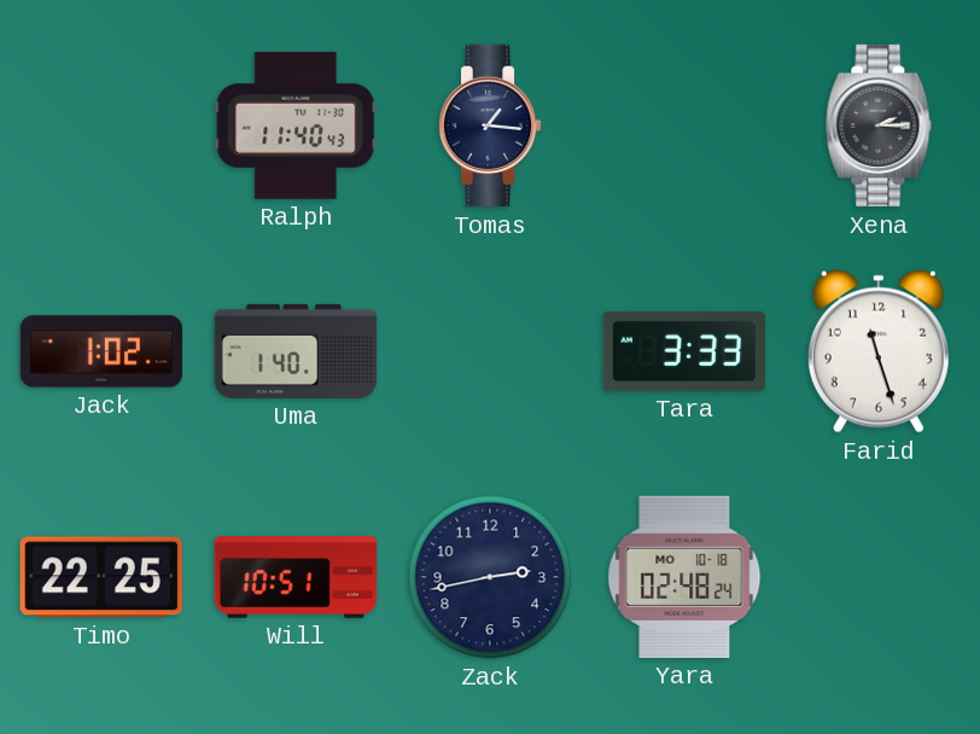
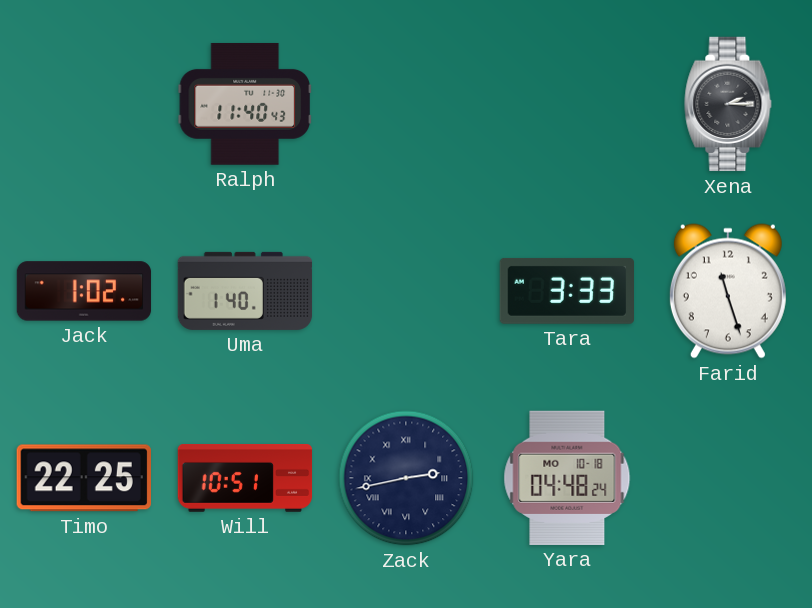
Tomas: 1:16 -> none
Zack numerals: Arabic -> Roman
Yara: 02:48 -> 04:48
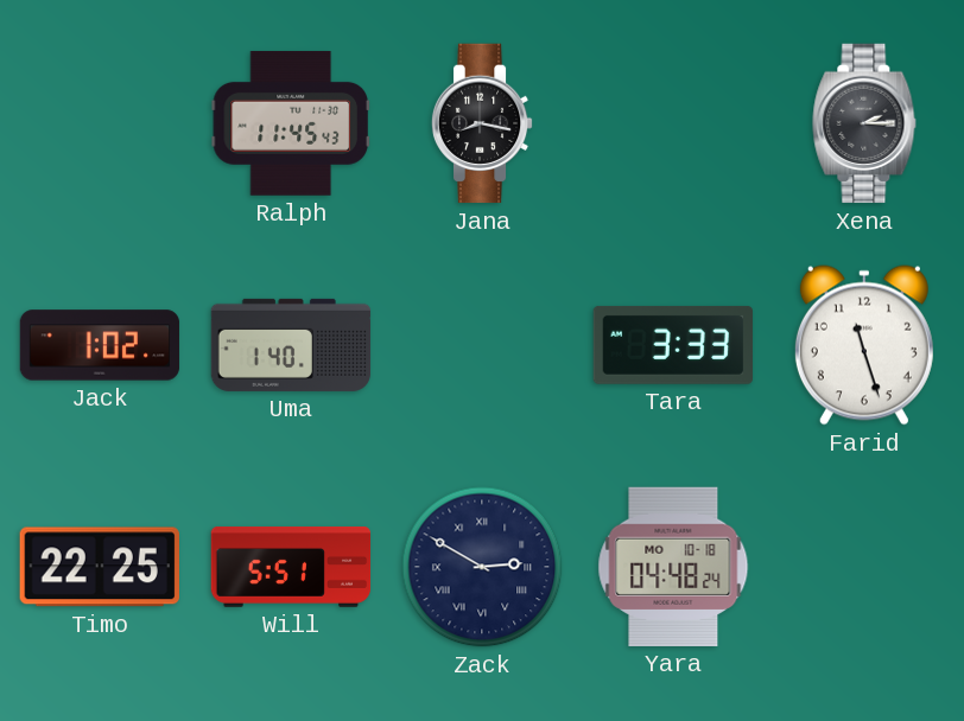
Ralph: 11:40 -> 11:45
Jana: none -> 8:17
Will: 10:51 -> 5:51
Zack: 2:43 -> 2:50
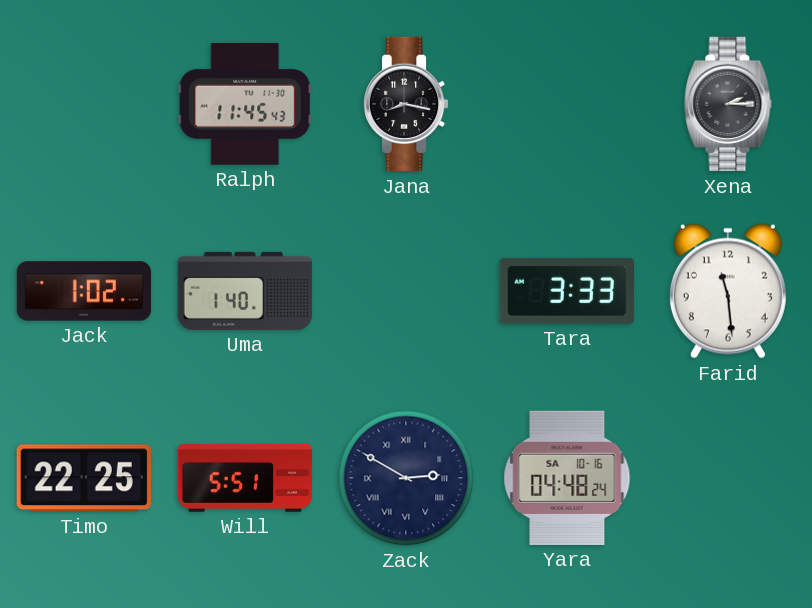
Farid: 11:27 -> 11:29
Yara date: MO 10-18 -> SA 10-16
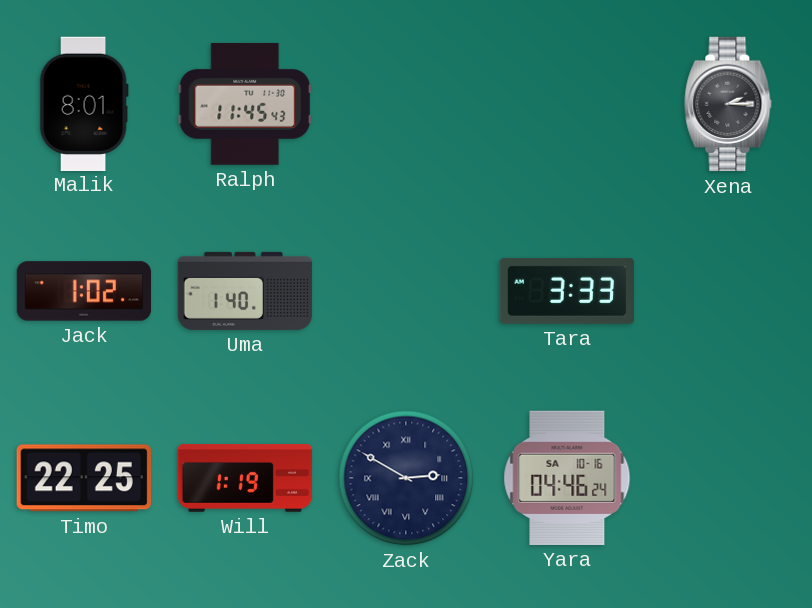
Malik: none -> 8:01
Jana: 8:17 -> none
Farid: 11:29 -> none
Will: 5:51 -> 1:19
Yara: 04:48 -> 04:46
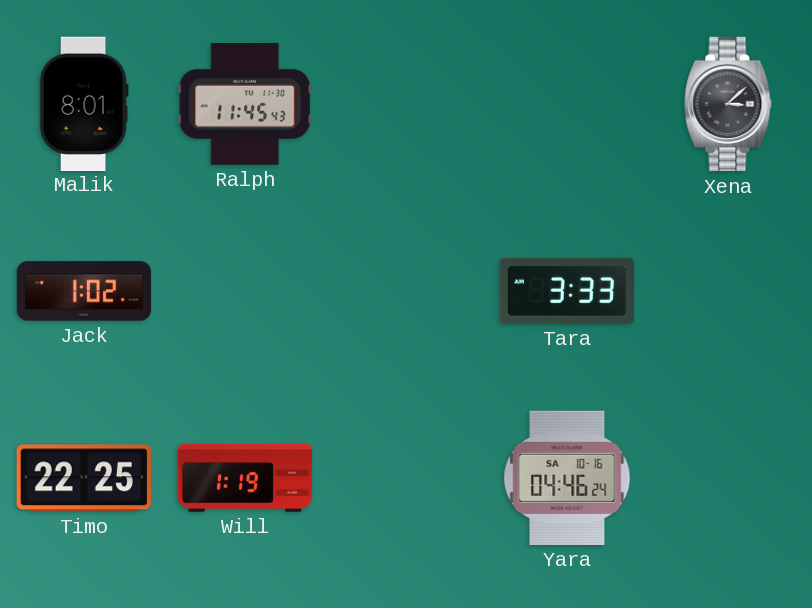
Xena: 2:15 -> 3:08
Uma: 1:40 -> none
Zack: 2:50 -> none
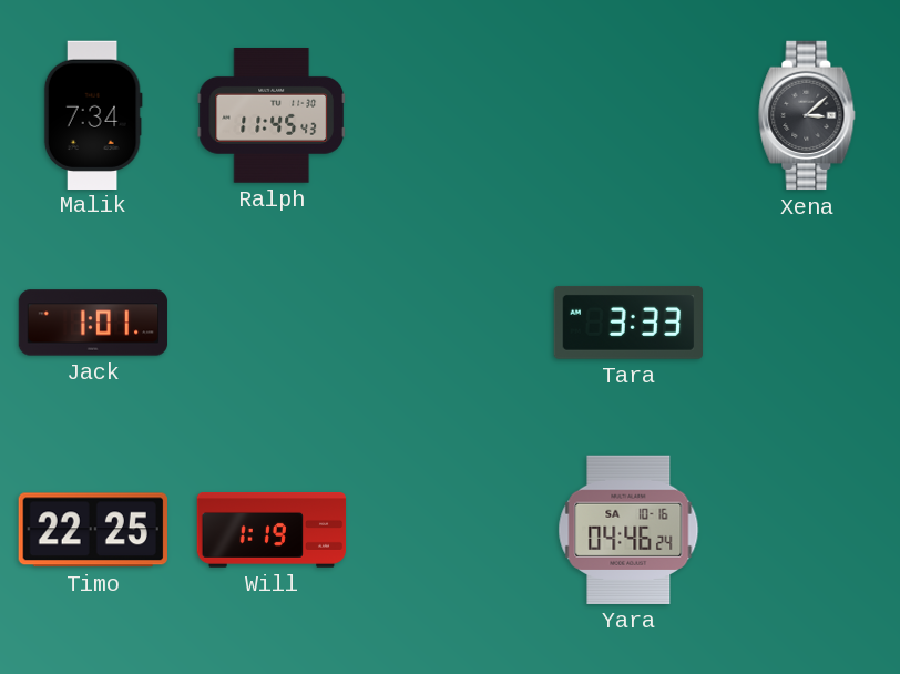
Malik: 8:01 -> 7:34
Jack: 1:02 -> 1:01
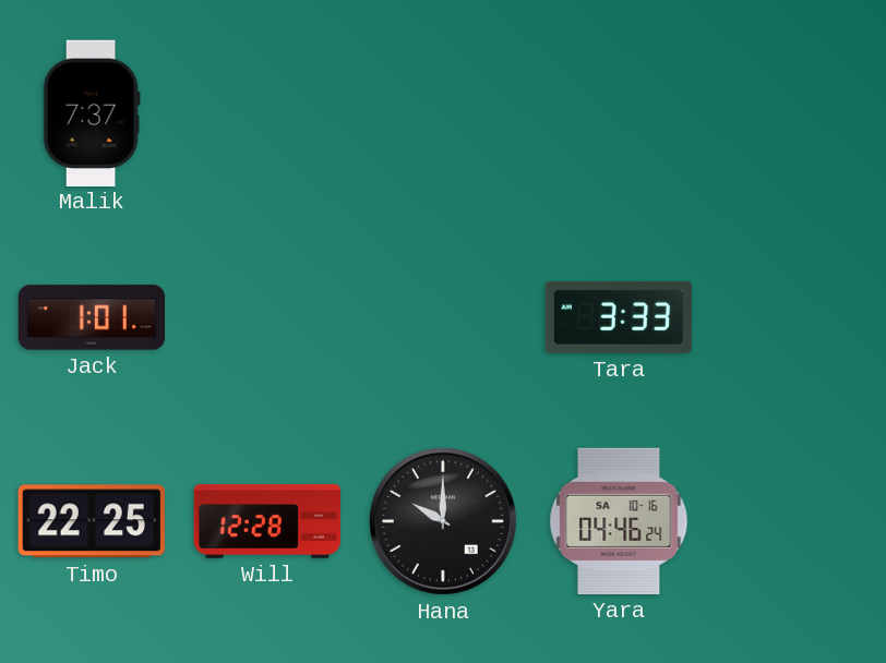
Malik: 7:34 -> 7:37
Ralph: 11:45 -> none
Xena: 3:08 -> none
Will: 1:19 -> 12:28
Hana: none -> 10:00
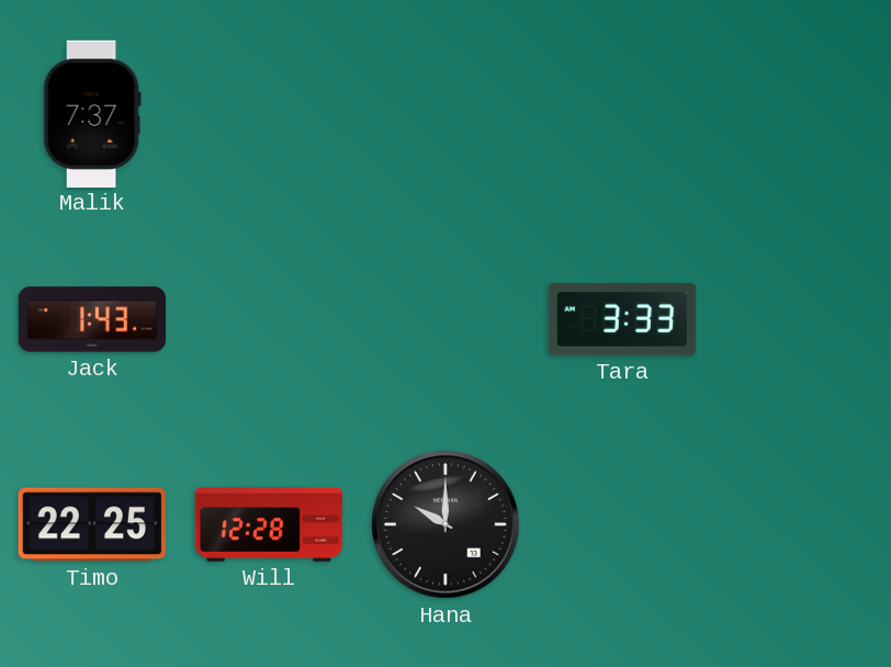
Jack: 1:01 -> 1:43
Yara: 04:46 -> none
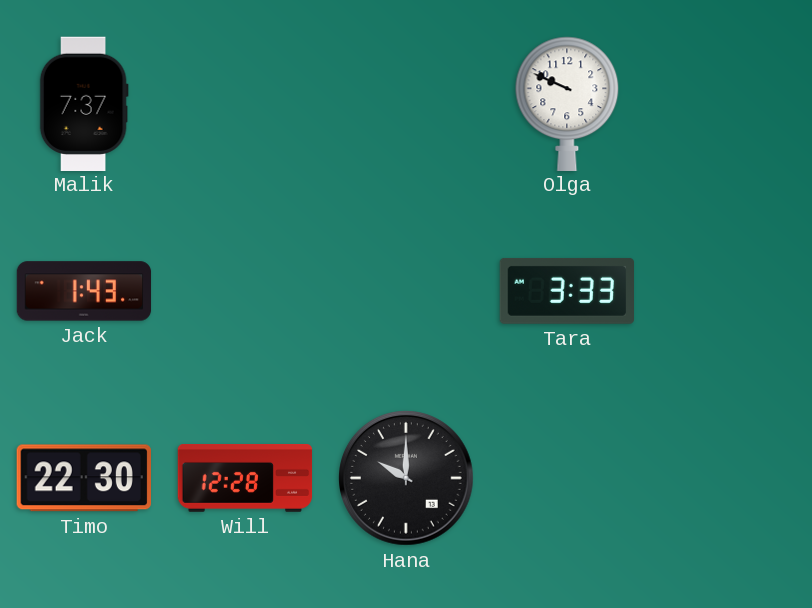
Olga: none -> 9:49
Timo: 22:25 -> 22:30
